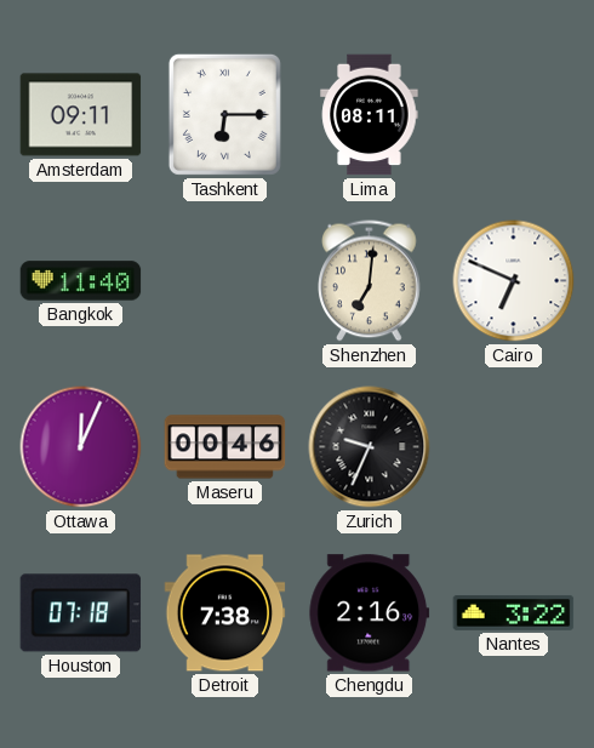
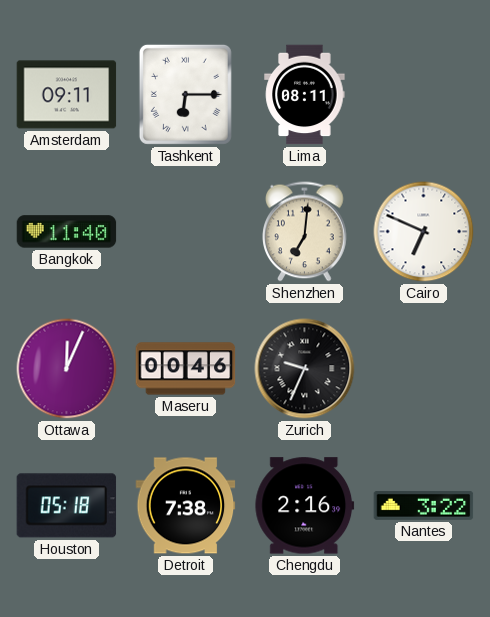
Houston: 07:18 -> 05:18
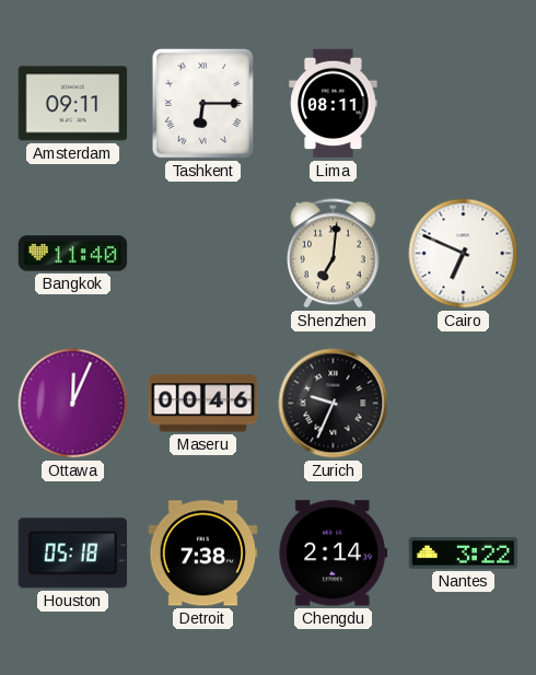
Chengdu: 2:16 -> 2:14
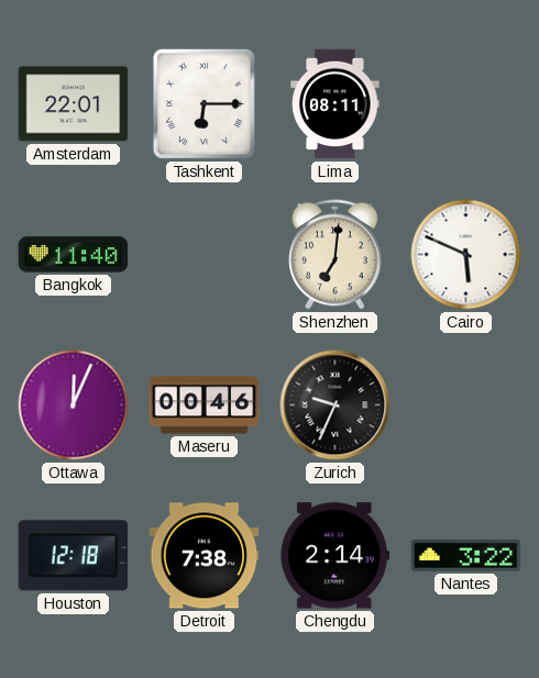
Amsterdam: 09:11 -> 22:01
Cairo: 6:49 -> 5:49
Houston: 05:18 -> 12:18
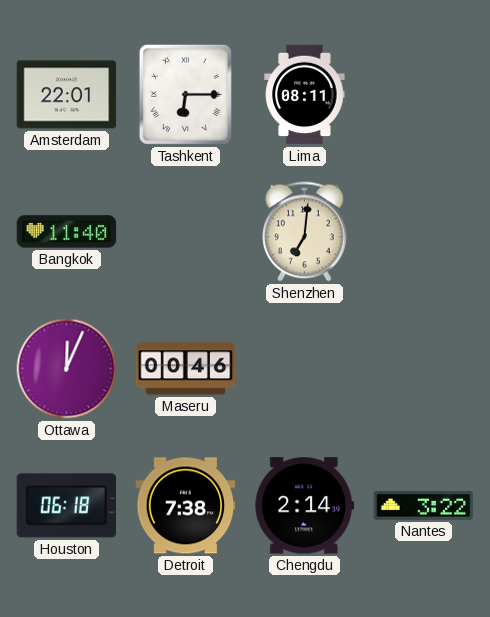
Cairo: 5:49 -> none
Zurich: 9:34 -> none
Houston: 12:18 -> 06:18
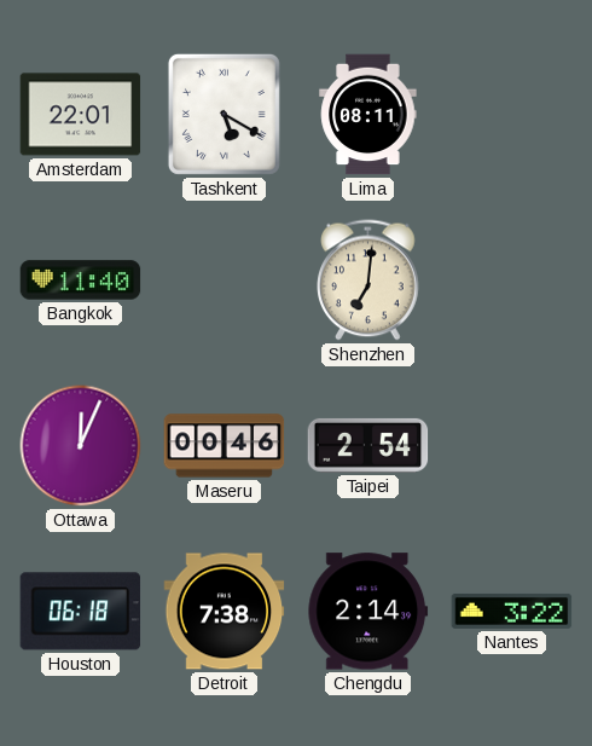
Tashkent: 6:15 -> 5:20
Taipei: none -> 2:54
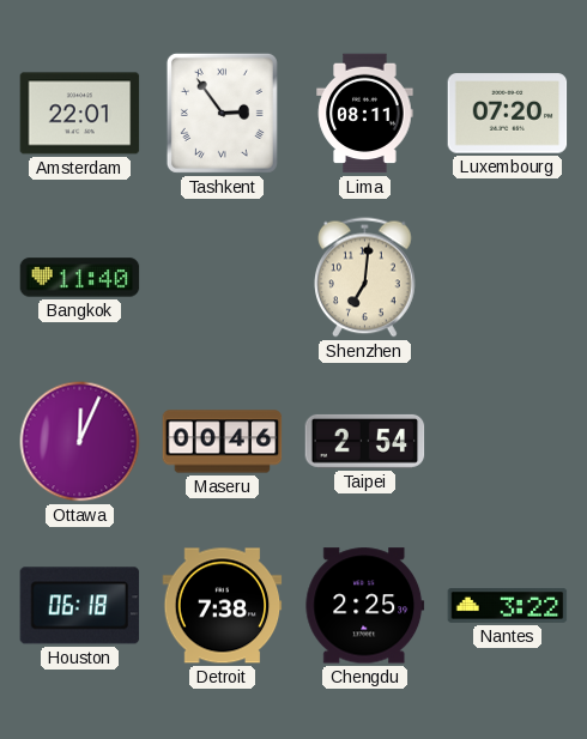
Tashkent: 5:20 -> 2:54
Luxembourg: none -> 07:20
Chengdu: 2:14 -> 2:25
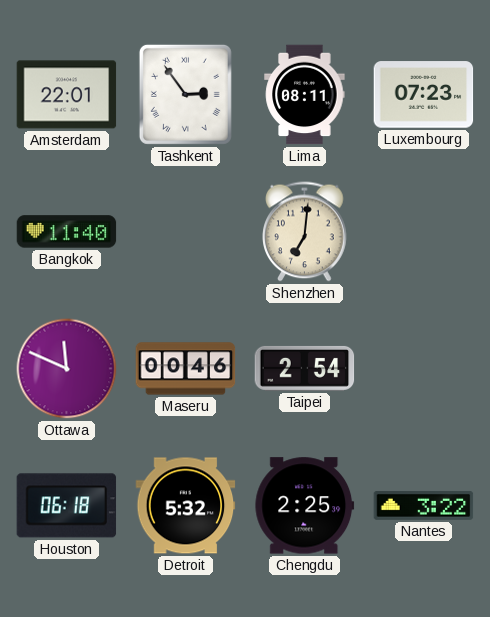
Luxembourg: 07:20 -> 07:23
Ottawa: 12:04 -> 11:49
Detroit: 7:38 -> 5:32
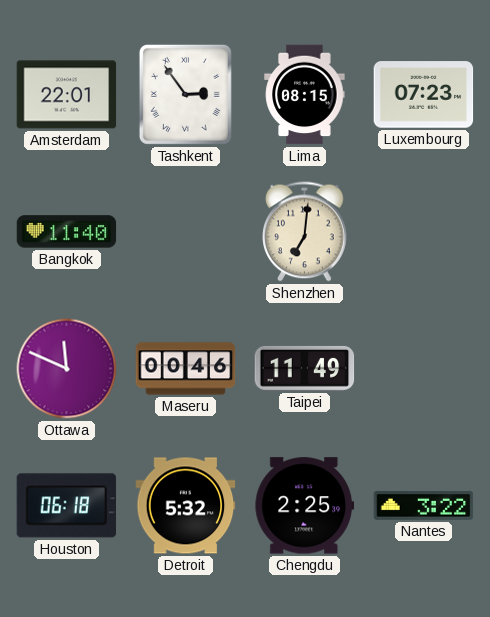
Lima: 08:11 -> 08:15
Taipei: 2:54 -> 11:49
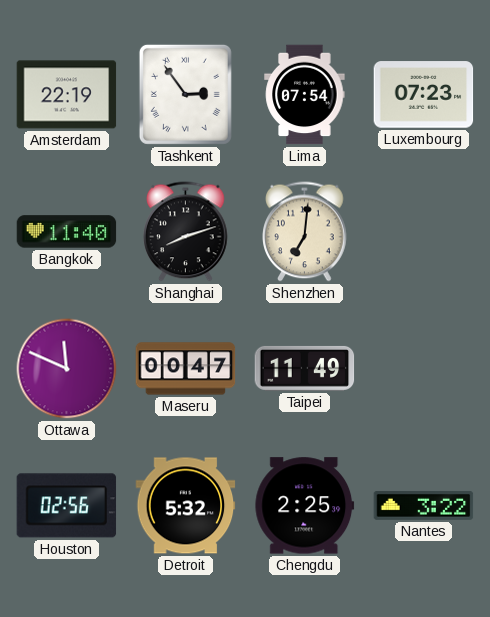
Amsterdam: 22:01 -> 22:19
Lima: 08:15 -> 07:54
Shanghai: none -> 8:12
Maseru: 00:46 -> 00:47
Houston: 06:18 -> 02:56
